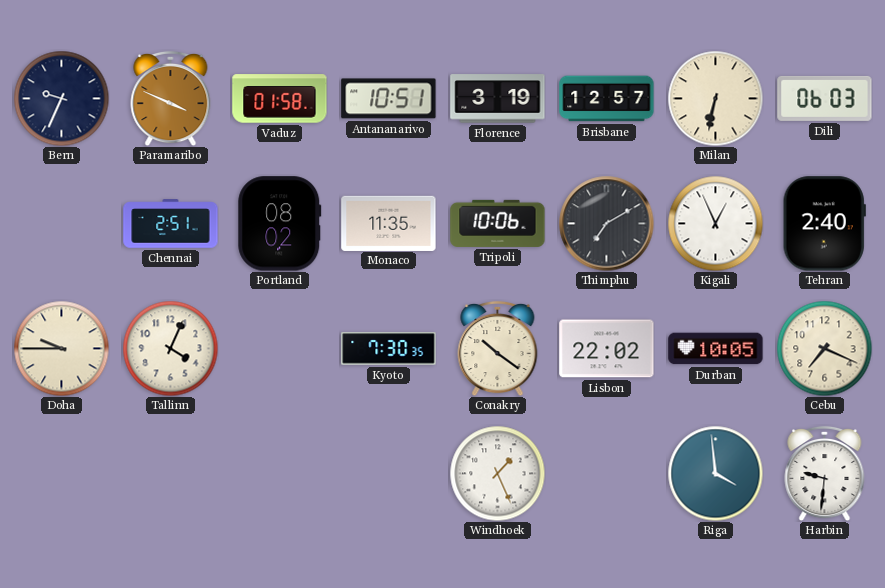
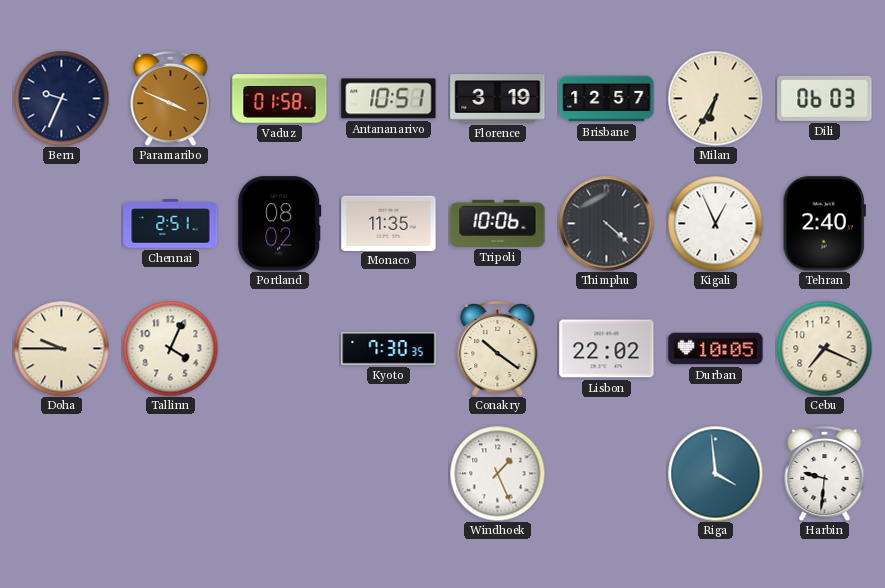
Milan: 6:32 -> 6:35
Thimphu: 7:10 -> 4:22
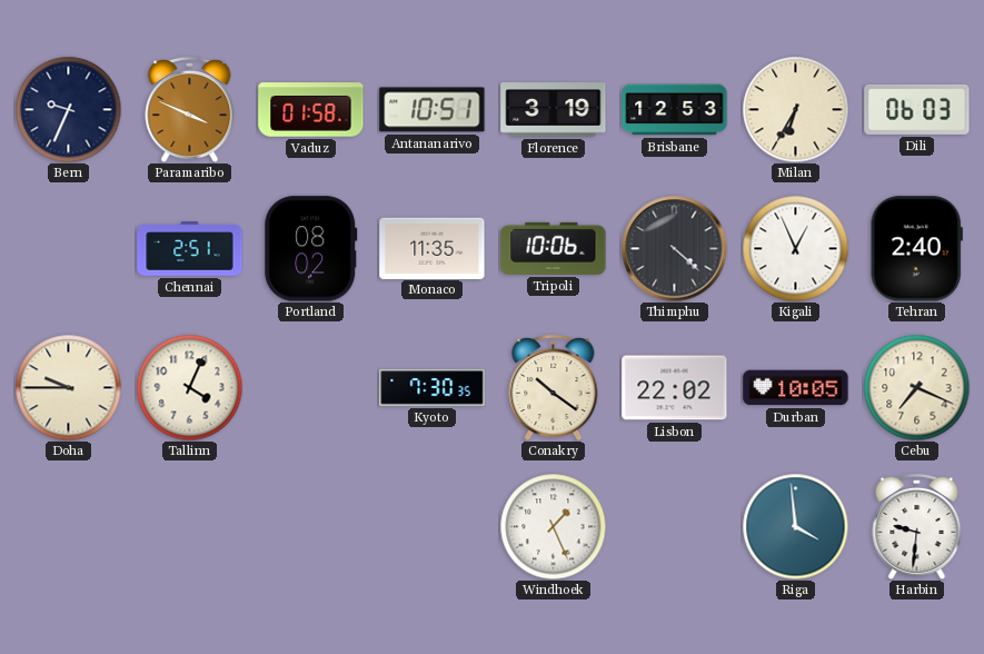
Brisbane: 12:57 -> 12:53
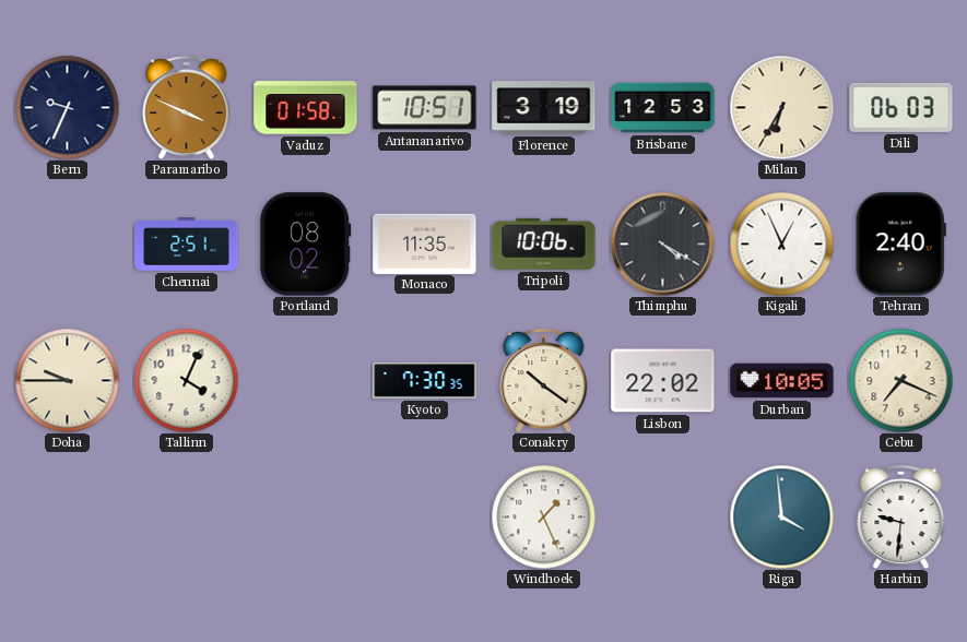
Thimphu: 4:22 -> 4:20
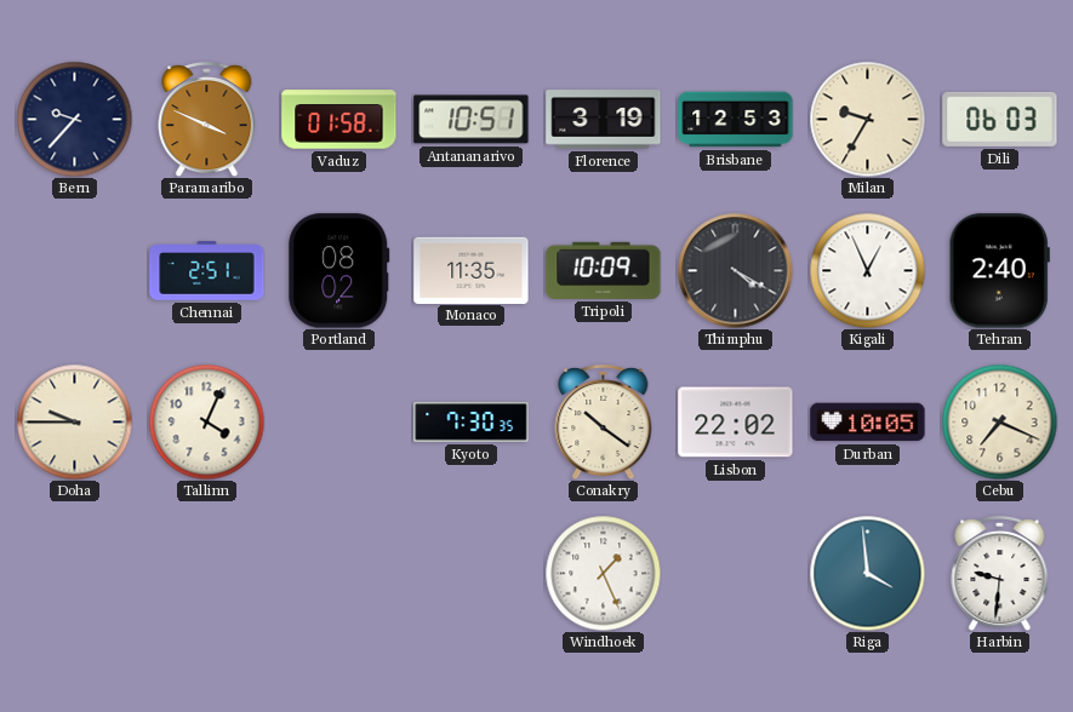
Bern: 9:34 -> 9:37
Milan: 6:35 -> 9:35
Tripoli: 10:06 -> 10:09
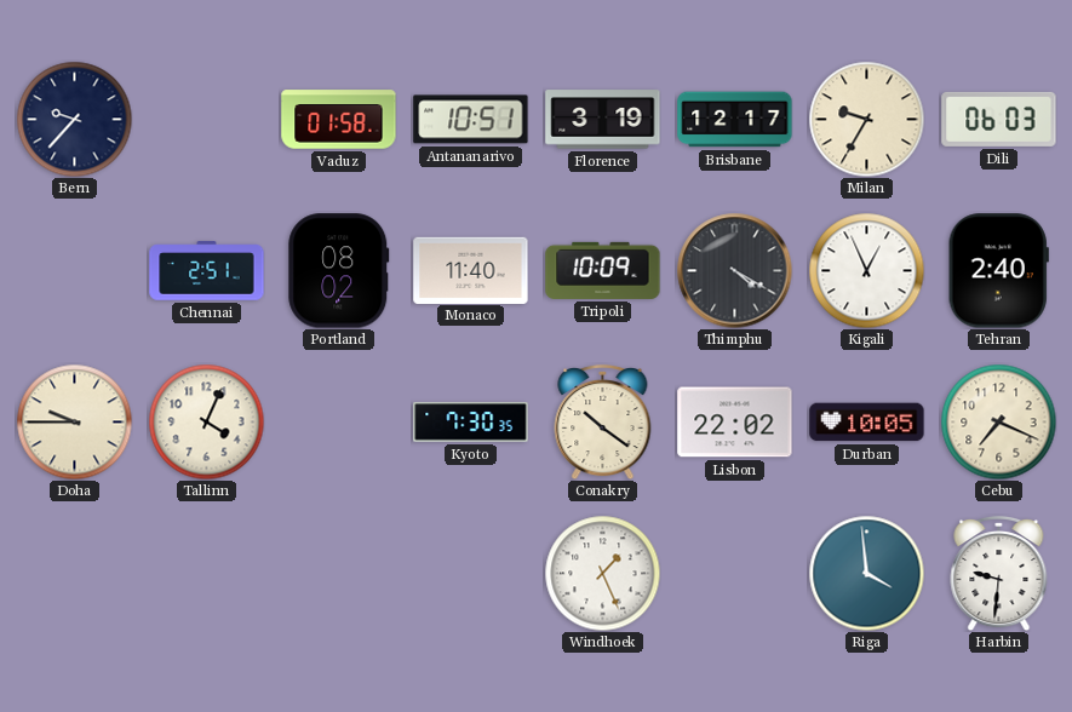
Paramaribo: 3:49 -> none
Brisbane: 12:53 -> 12:17
Monaco: 11:35 -> 11:40
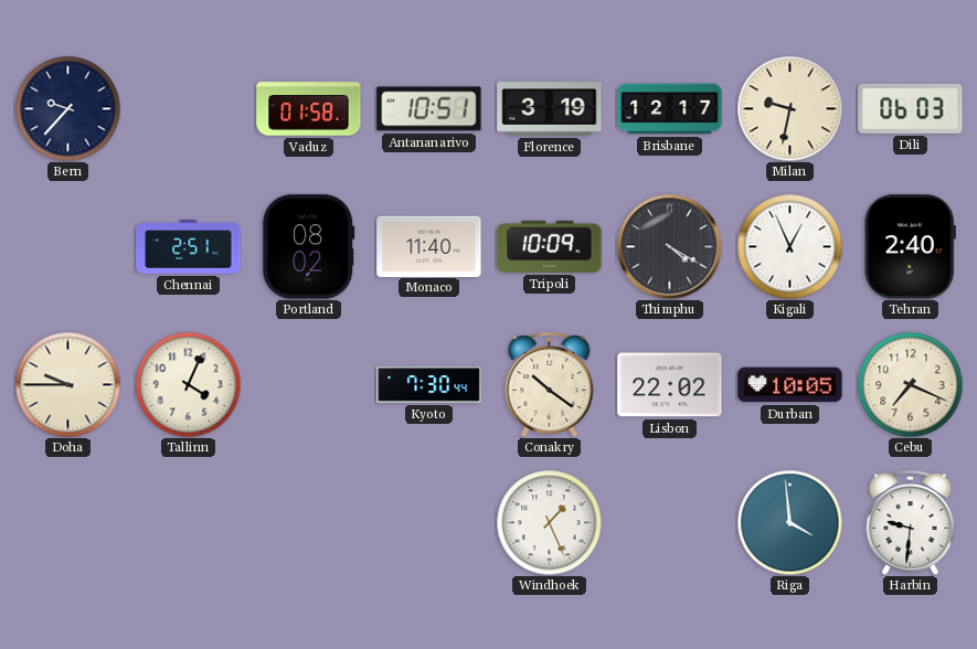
Milan: 9:35 -> 9:32
Kyoto: 7:30:35 -> 7:30:44
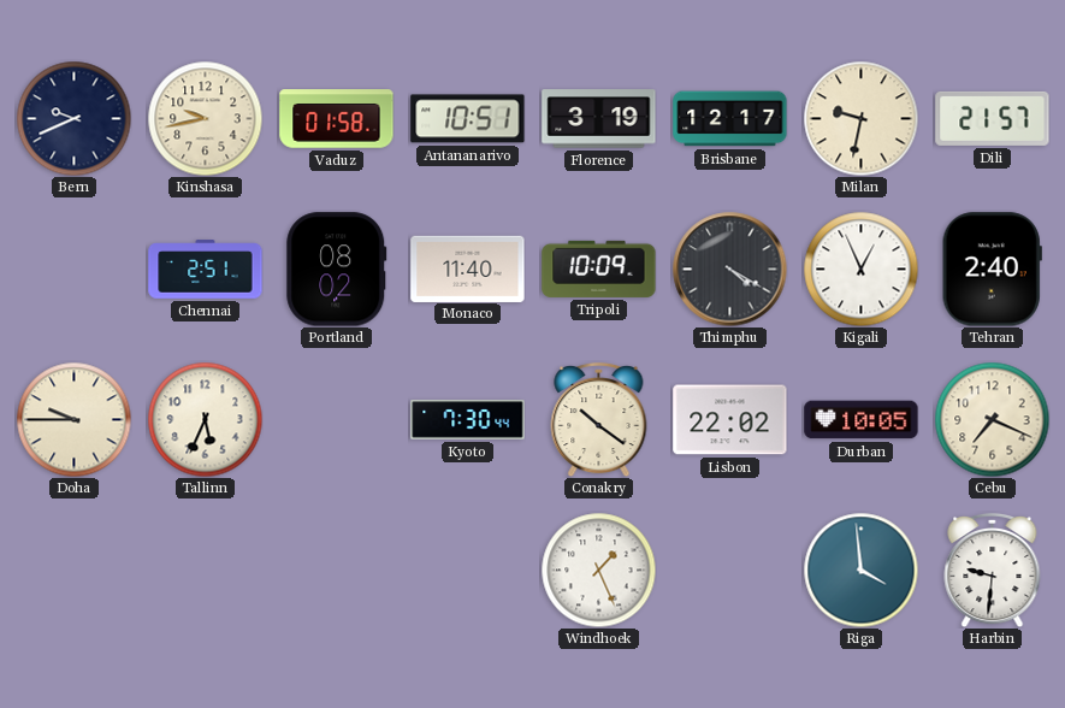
Bern: 9:37 -> 9:41
Kinshasa: none -> 9:43
Dili: 06:03 -> 21:57
Tallinn: 4:04 -> 5:34
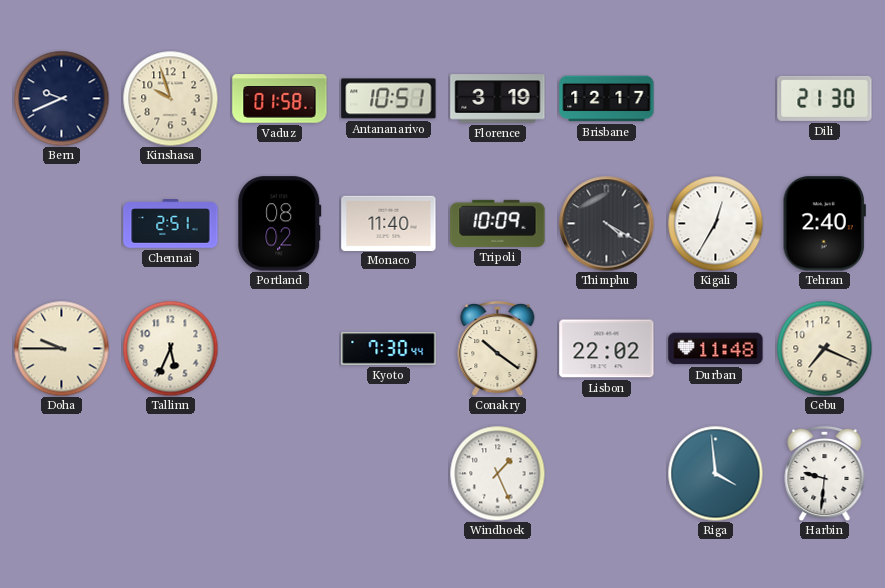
Kinshasa: 9:43 -> 9:57
Milan: 9:32 -> none
Dili: 21:57 -> 21:30
Kigali: 12:56 -> 12:35
Durban: 10:05 -> 11:48
